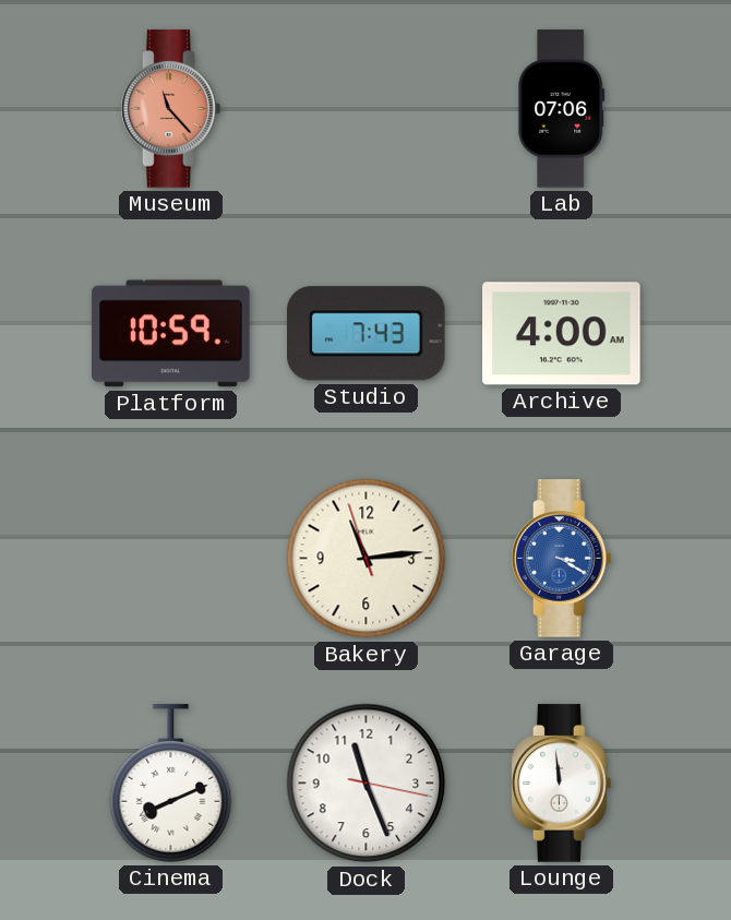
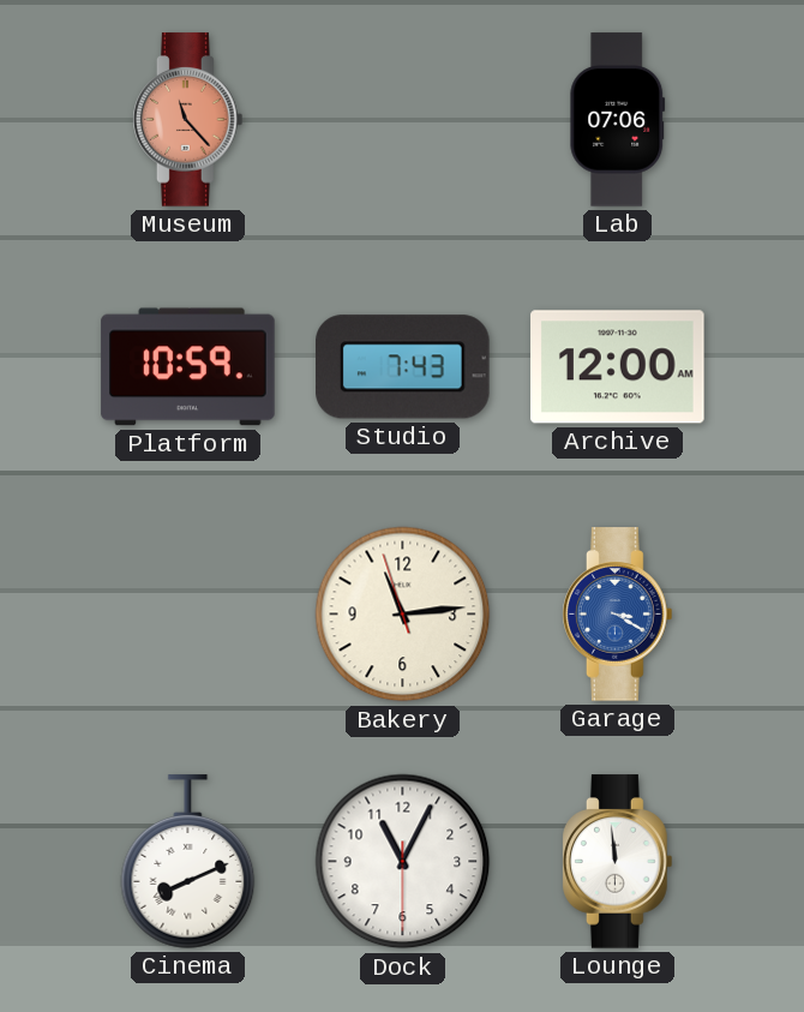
Archive: 4:00 -> 12:00
Dock: 11:26 -> 11:04
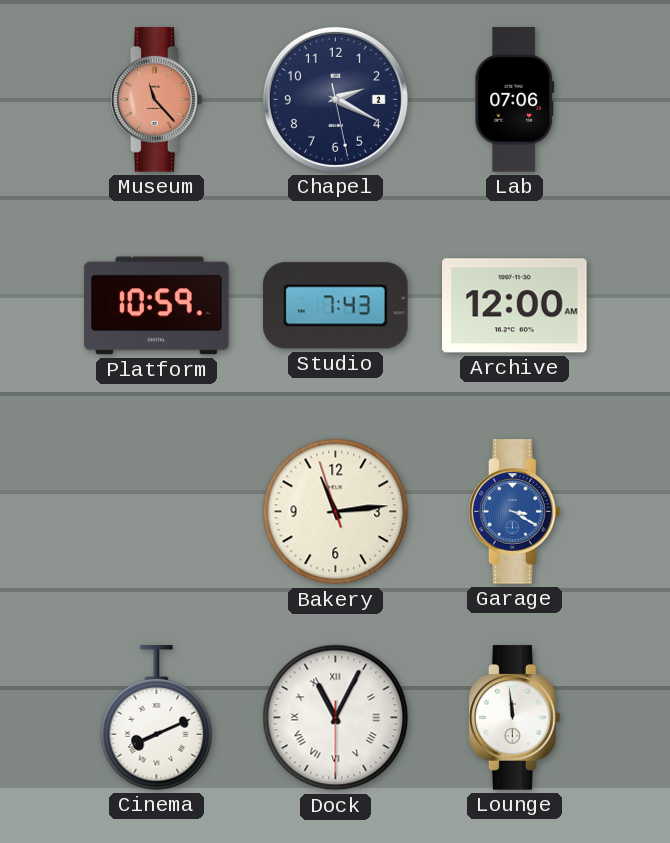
Chapel: none -> 2:19
Dock numerals: Arabic -> Roman
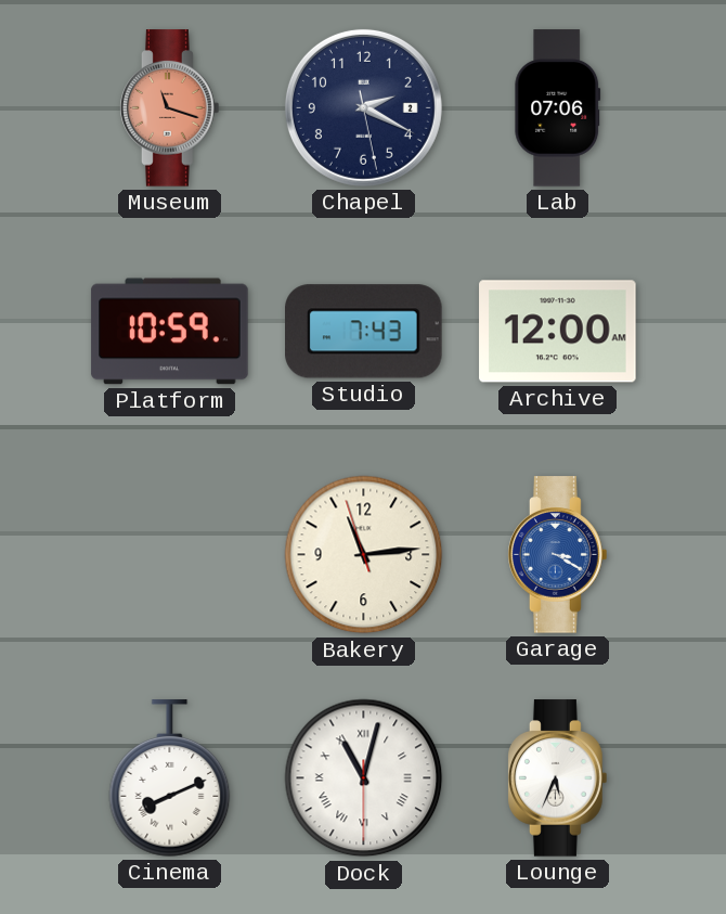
Museum: 11:23 -> 11:18
Dock: 11:04 -> 11:02
Lounge: 11:59 -> 5:34
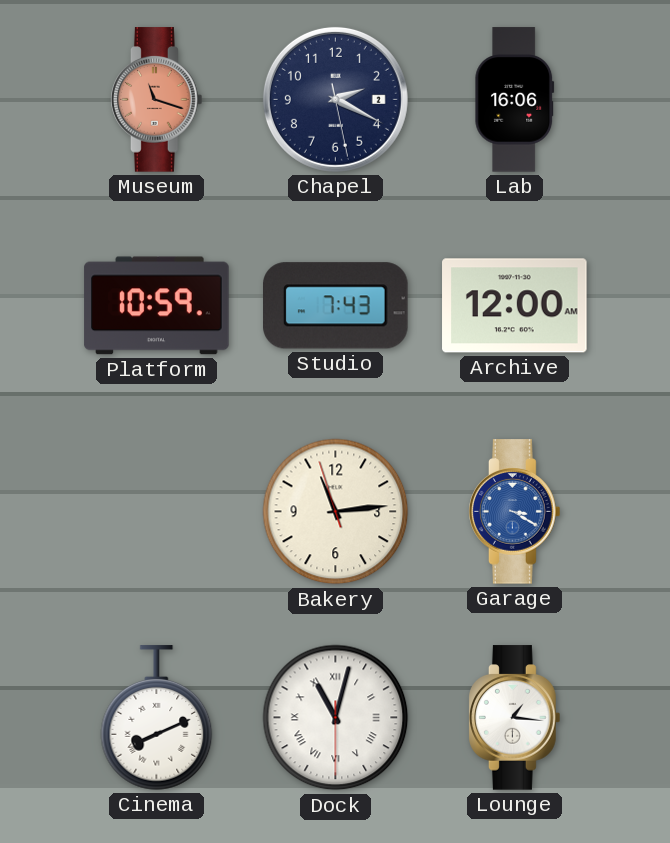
Lab: 07:06 -> 16:06
Lounge: 5:34 -> 1:16
